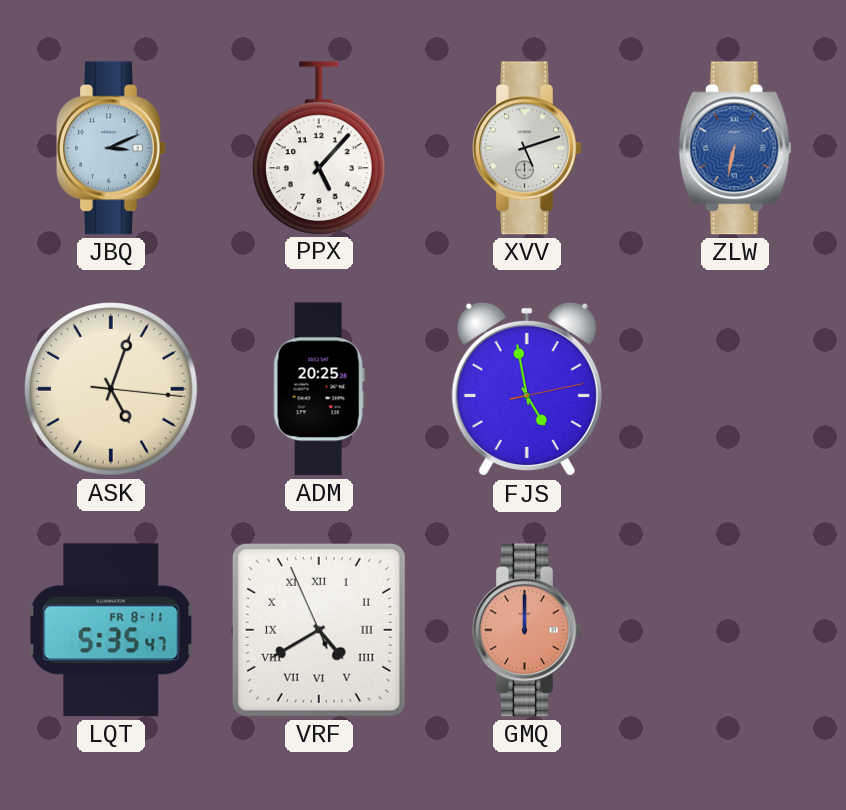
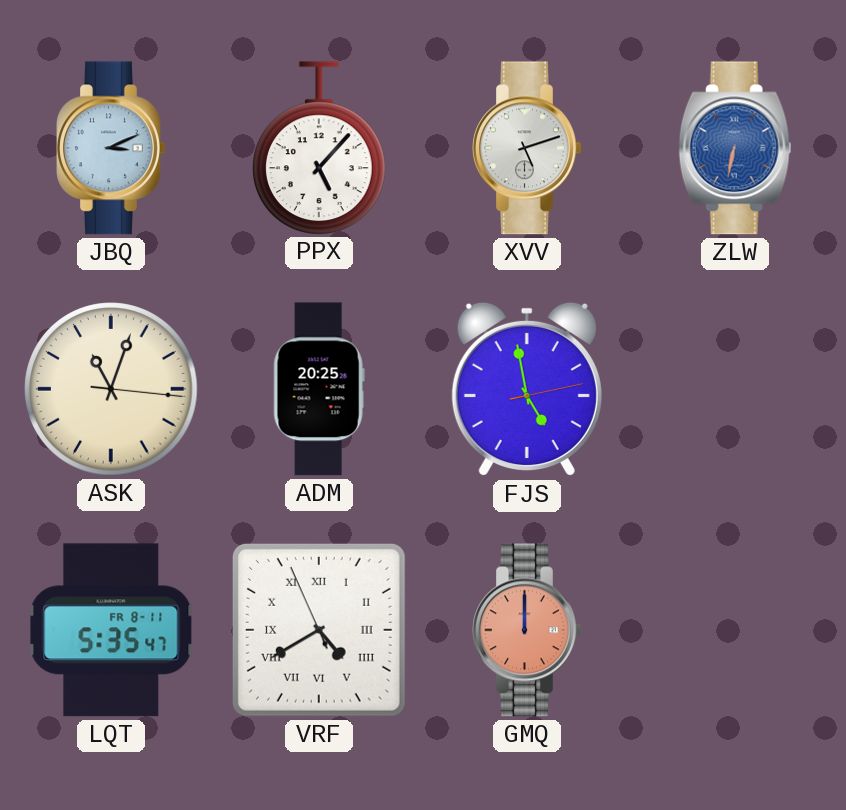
ASK: 5:03 -> 11:03
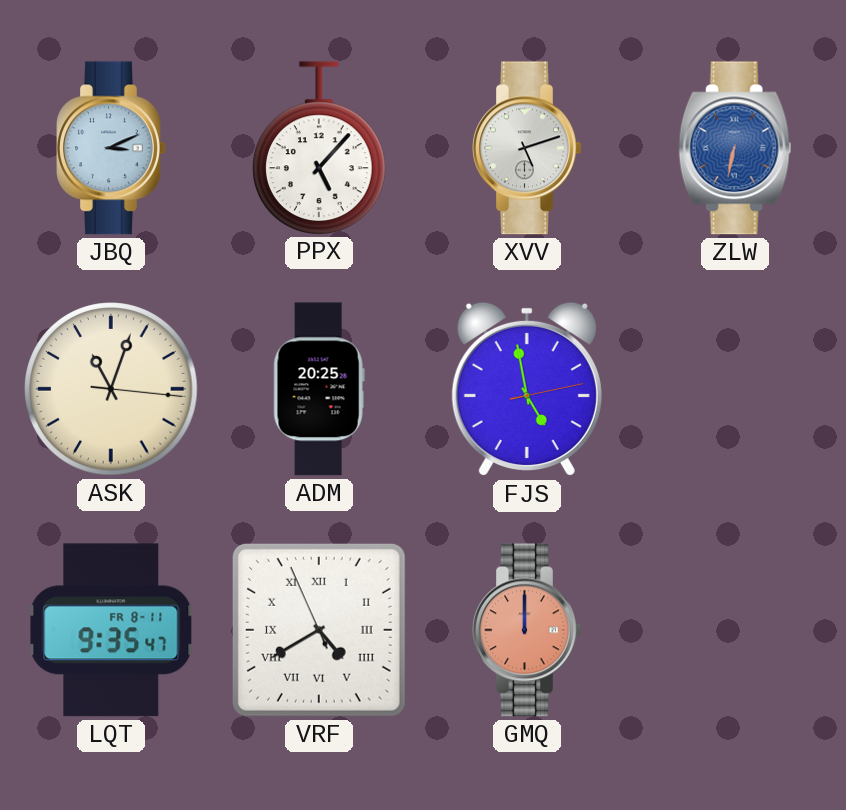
LQT: 5:35 -> 9:35
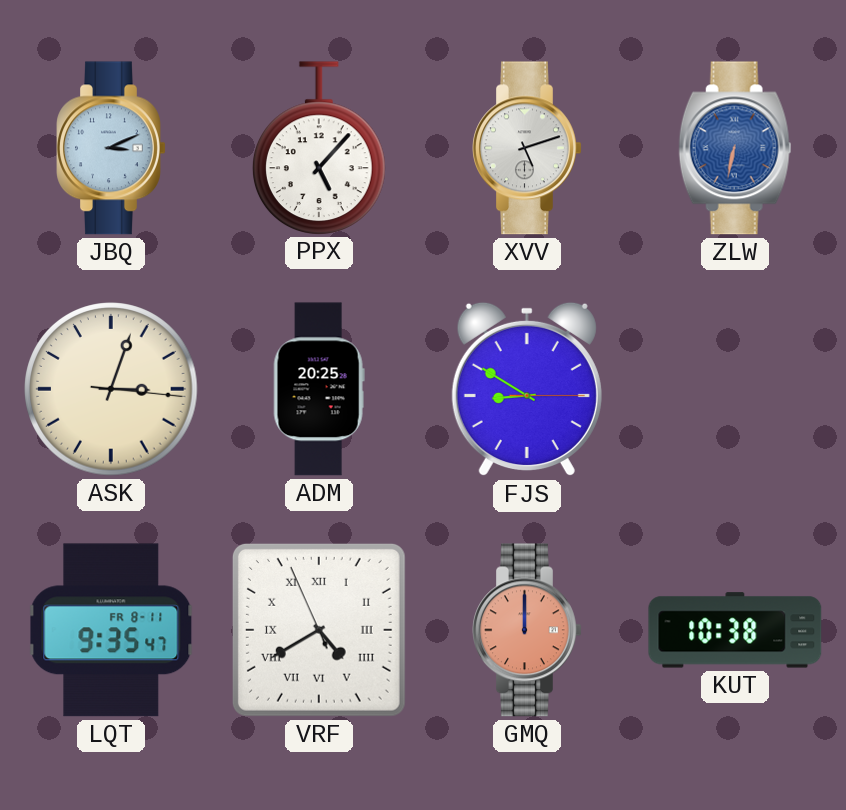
ASK: 11:03 -> 3:03
FJS: 4:58 -> 8:50
KUT: none -> 10:38
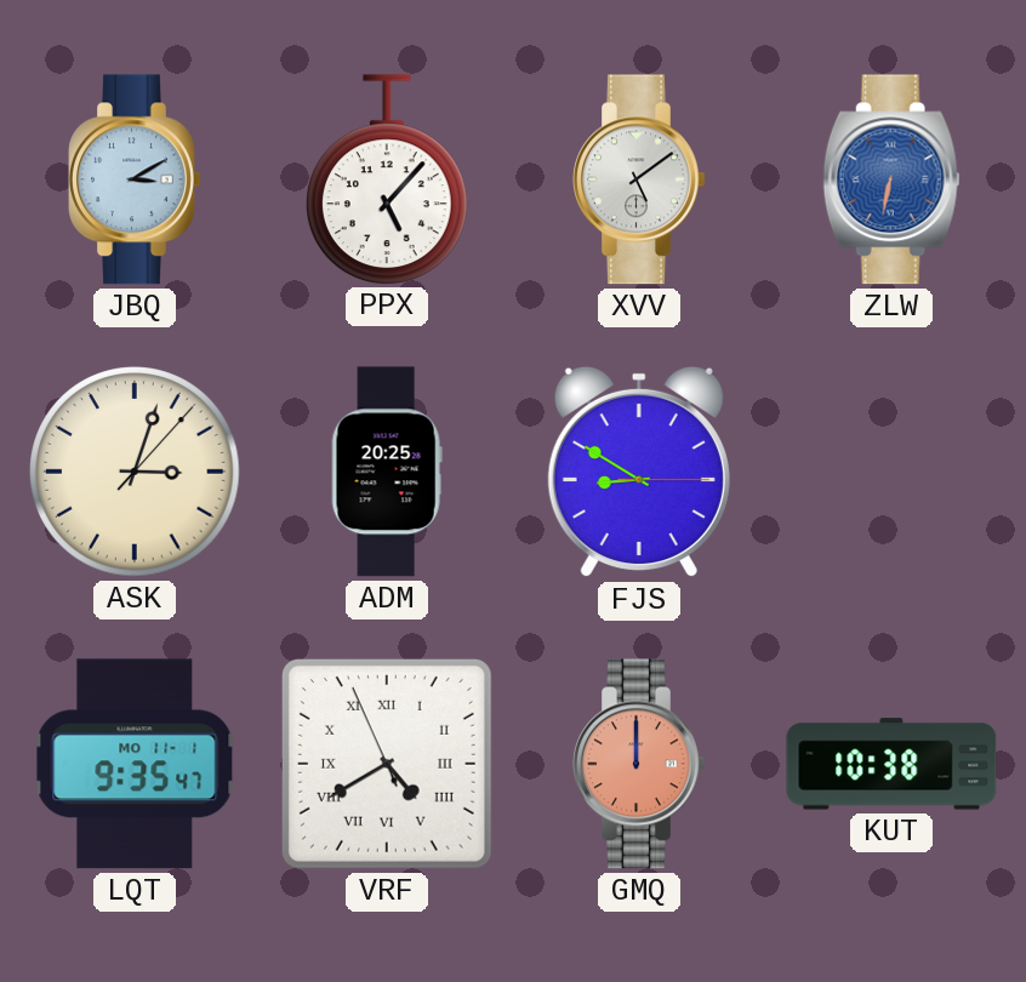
JBQ: 3:11 -> 3:10
XVV: 5:12 -> 5:09
ASK: 3:03:16 -> 3:03:07
LQT date: FR 8-11 -> MO 11-1
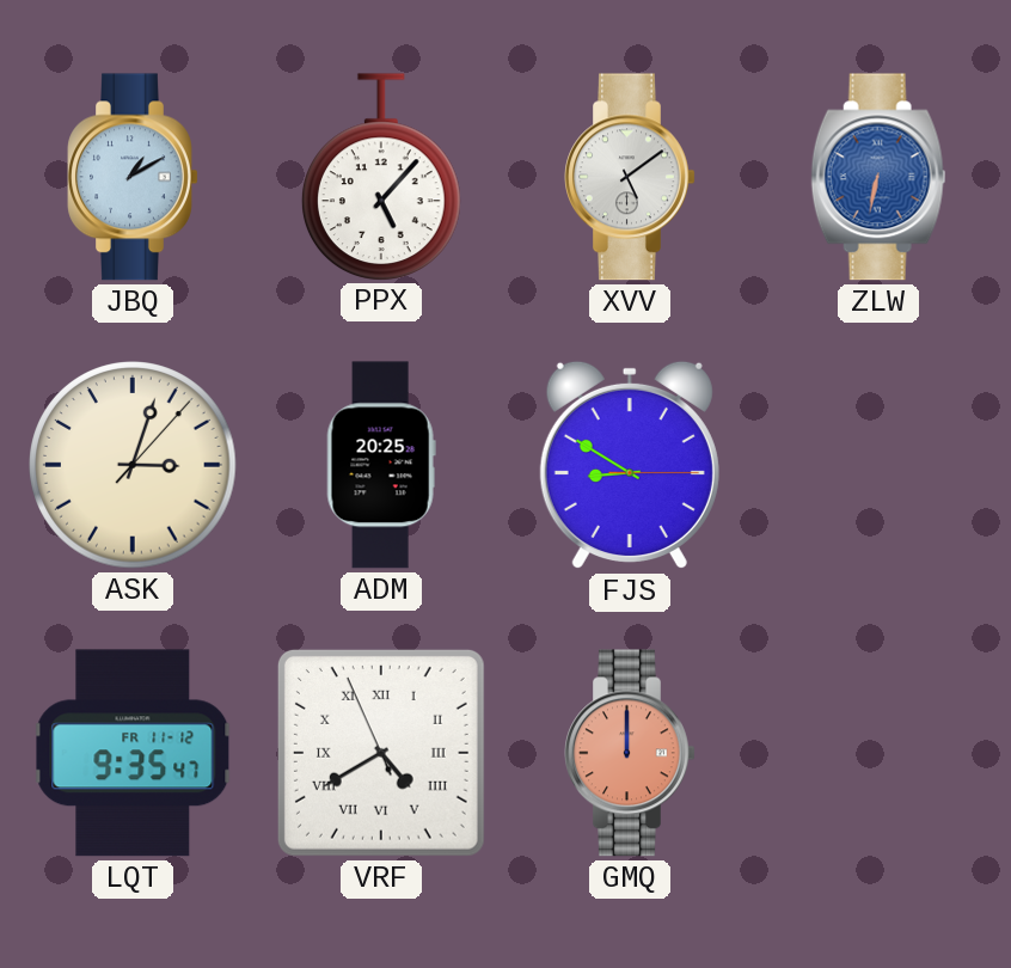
JBQ: 3:10 -> 1:10
LQT date: MO 11-1 -> FR 11-12
KUT: 10:38 -> none
